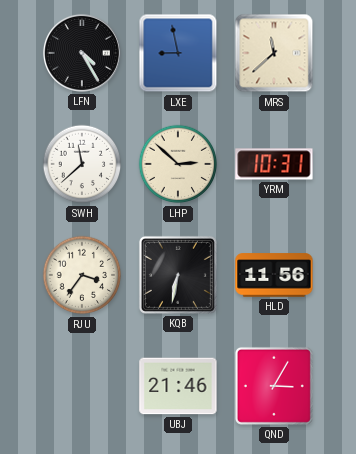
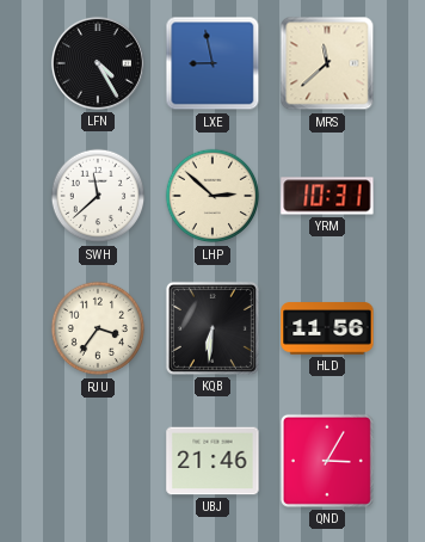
KQB: 6:32 -> 6:31
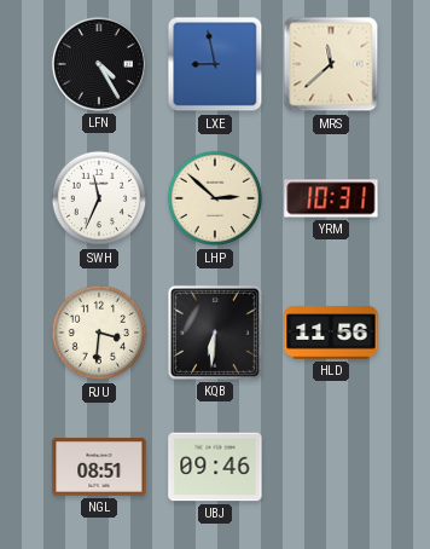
SWH: 11:38 -> 11:34
RJU: 3:36 -> 3:31
NGL: none -> 08:51
UBJ: 21:46 -> 09:46
QND: 3:05 -> none
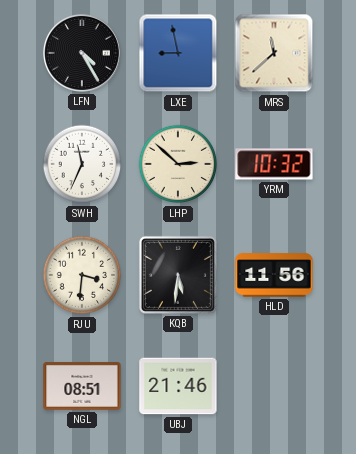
YRM: 10:31 -> 10:32
KQB: 6:31 -> 5:31
UBJ: 09:46 -> 21:46
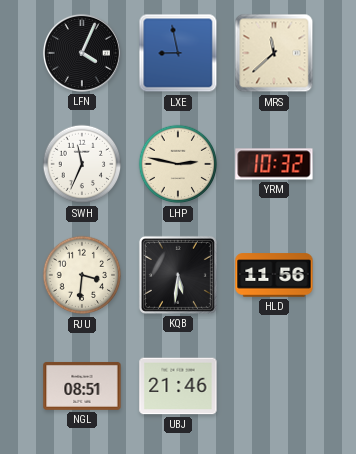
LFN: 4:25 -> 4:04
LHP: 2:52 -> 2:47
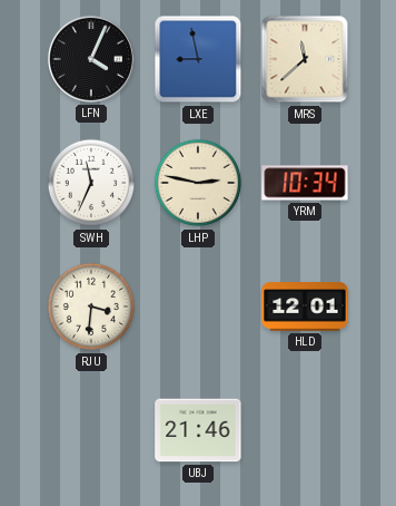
YRM: 10:32 -> 10:34
KQB: 5:31 -> none
HLD: 11:56 -> 12:01
NGL: 08:51 -> none
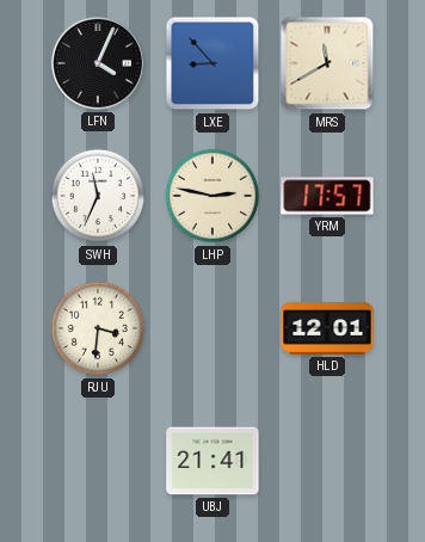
LXE: 8:58 -> 8:53
MRS: 11:38 -> 11:40
YRM: 10:34 -> 17:57
UBJ: 21:46 -> 21:41
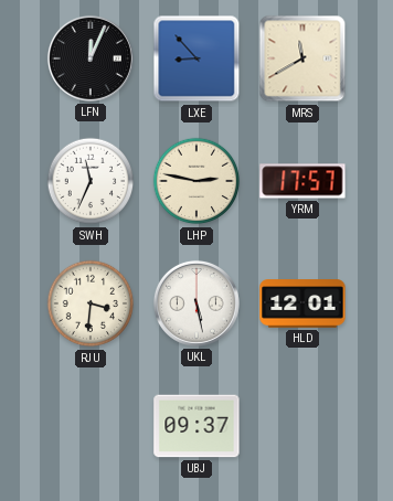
LFN: 4:04 -> 12:04
UKL: none -> 5:28
UBJ: 21:41 -> 09:37
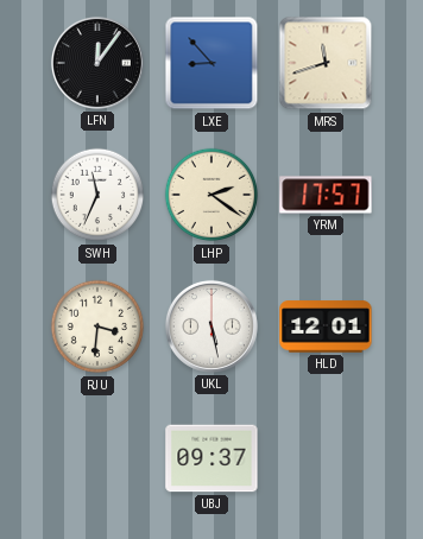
LFN: 12:04 -> 12:06
MRS: 11:40 -> 11:42
LHP: 2:47 -> 2:21
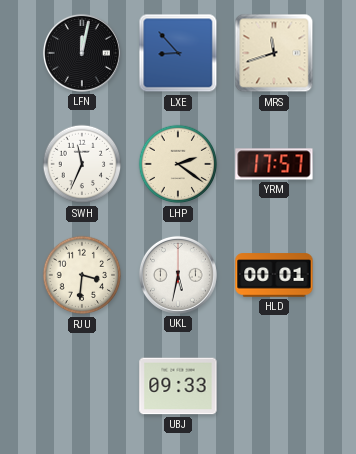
LFN: 12:06 -> 12:02
UKL: 5:28 -> 5:32
HLD: 12:01 -> 00:01
UBJ: 09:37 -> 09:33
